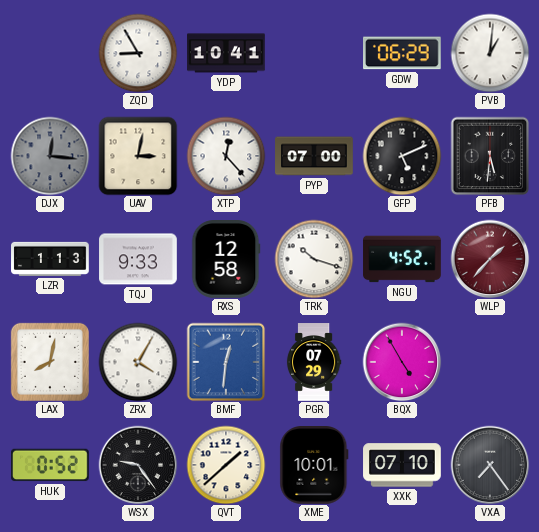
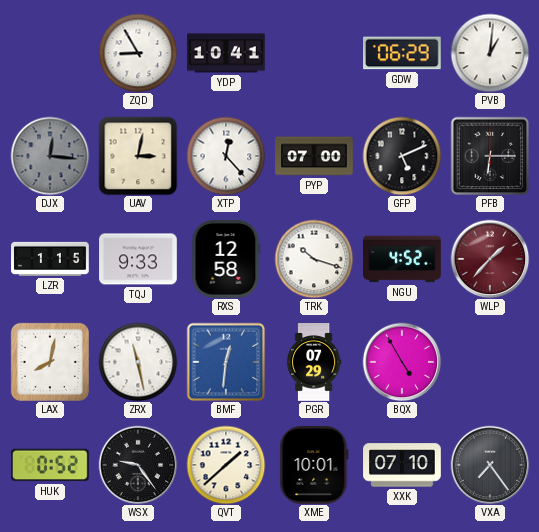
PFB: 5:31 -> 6:15
LZR: 1:13 -> 1:15
ZRX: 4:05 -> 11:28
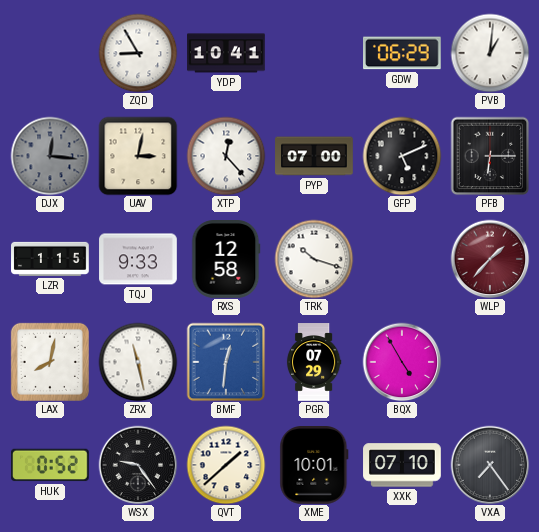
NGU: 4:52 -> none
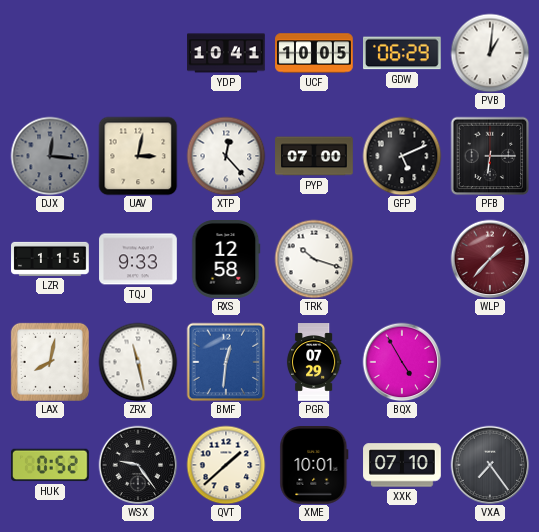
ZQD: 8:55 -> none
UCF: none -> 10:05
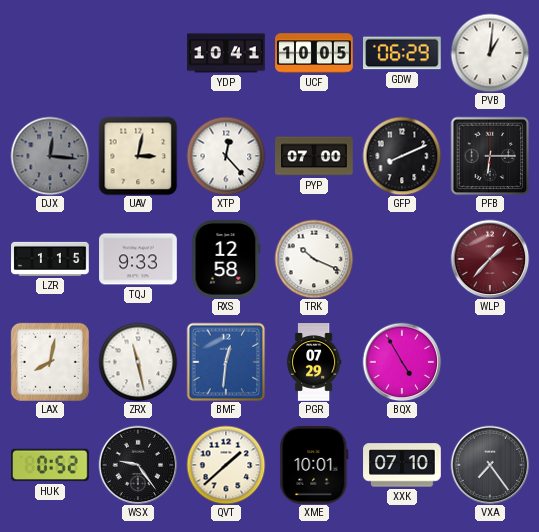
GFP: 5:11 -> 8:11
TRK: 10:18 -> 10:19
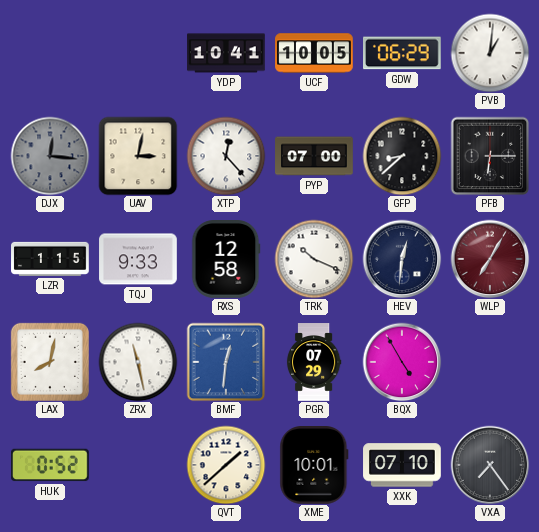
GFP: 8:11 -> 8:38
HEV: none -> 12:31
WLP: 1:37 -> 7:05
WSX: 9:24 -> none
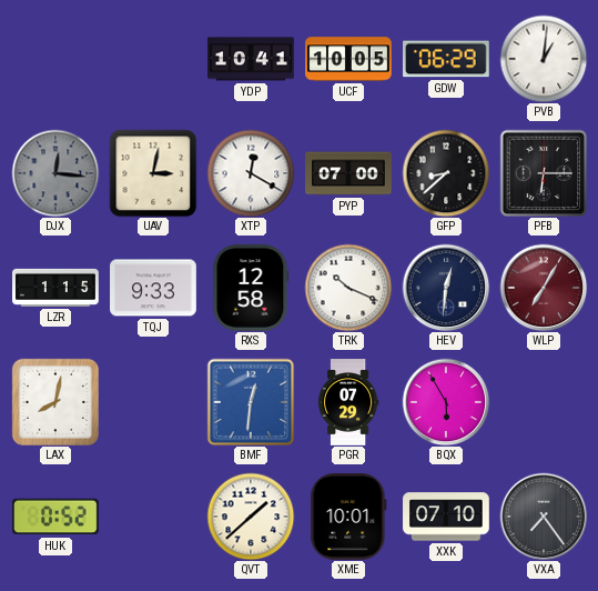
XTP: 12:23 -> 12:20
ZRX: 11:28 -> none
BQX: 4:55 -> 5:55
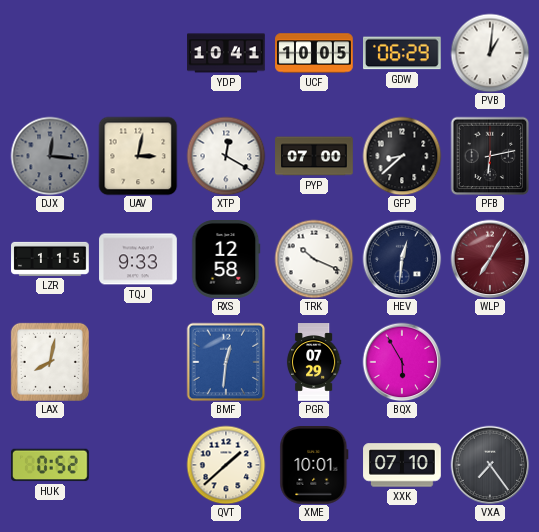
PFB: 6:15 -> 6:13
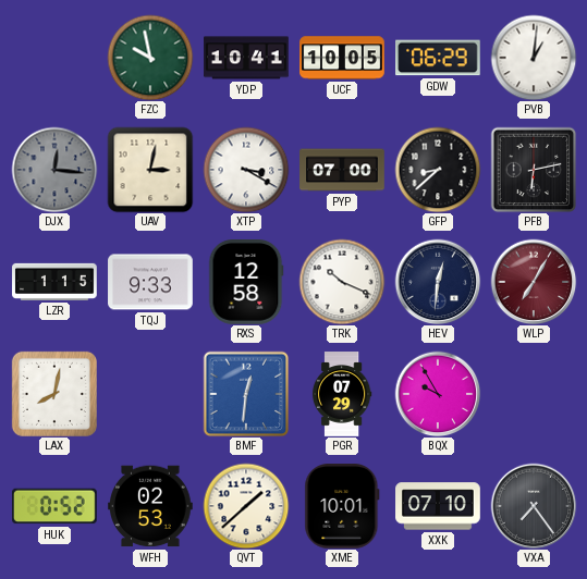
FZC: none -> 9:58
XTP: 12:20 -> 3:20
BQX: 5:55 -> 9:55
WFH: none -> 02:53
